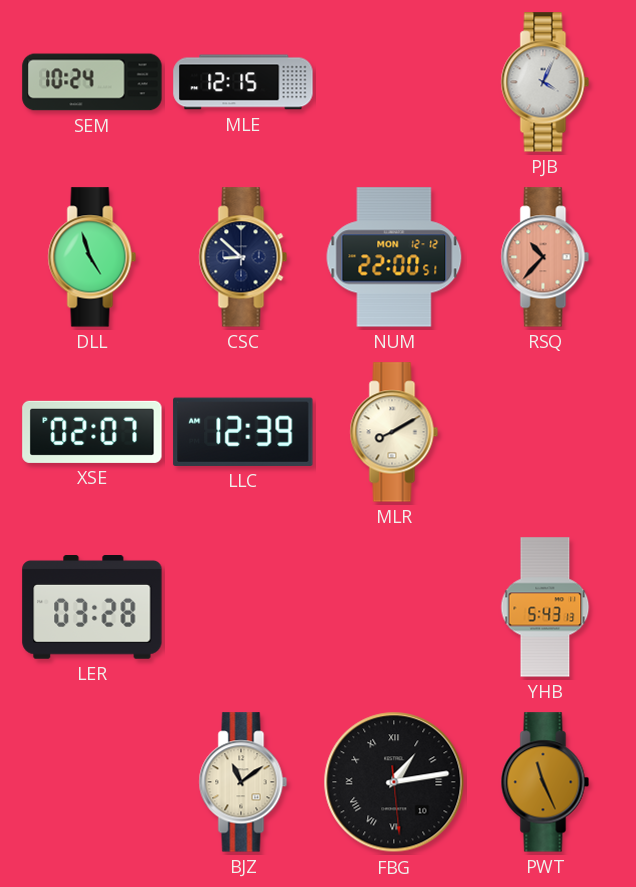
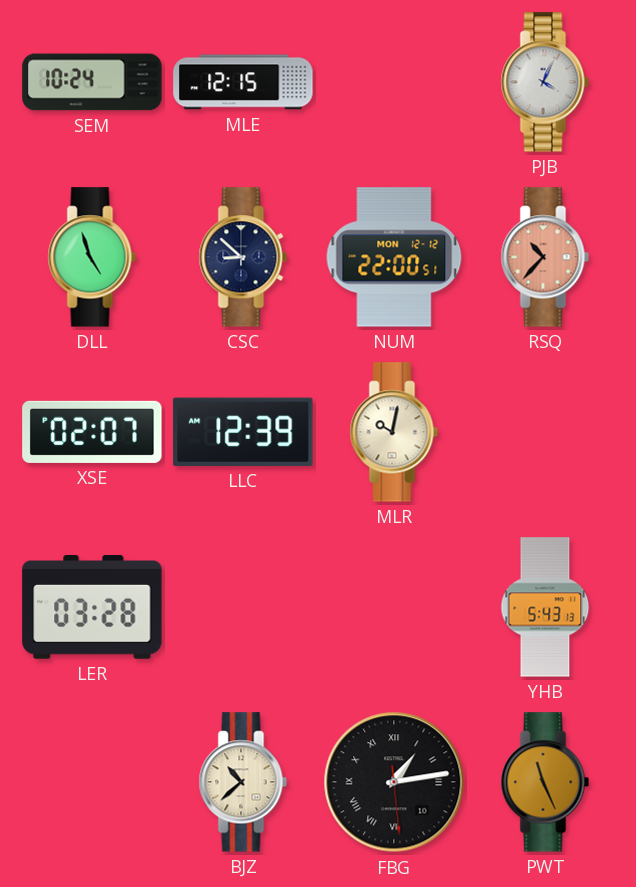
MLR: 8:10 -> 10:02
BJZ: 11:09 -> 10:38
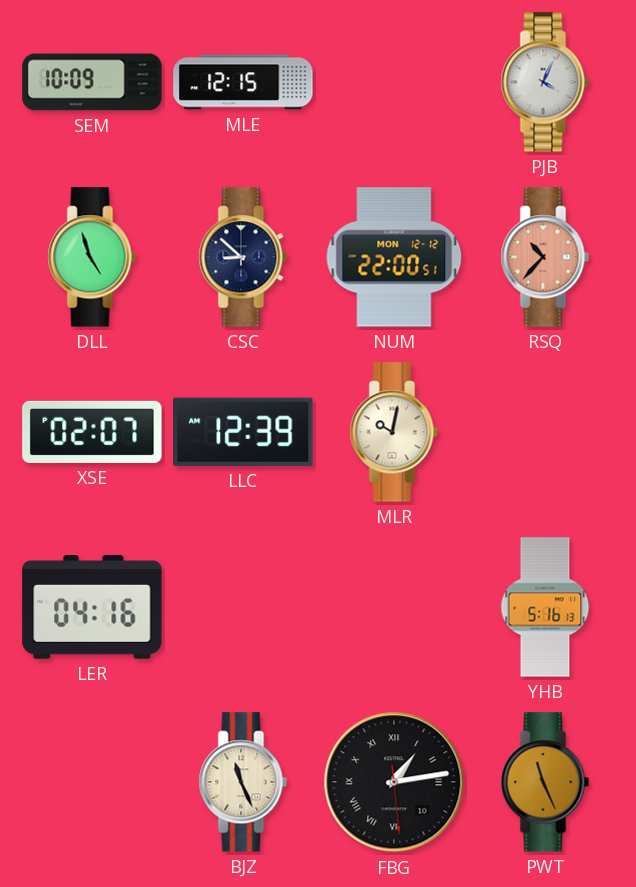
SEM: 10:24 -> 10:09
LER: 03:28 -> 04:16
YHB: 5:43 -> 5:16
BJZ: 10:38 -> 11:26
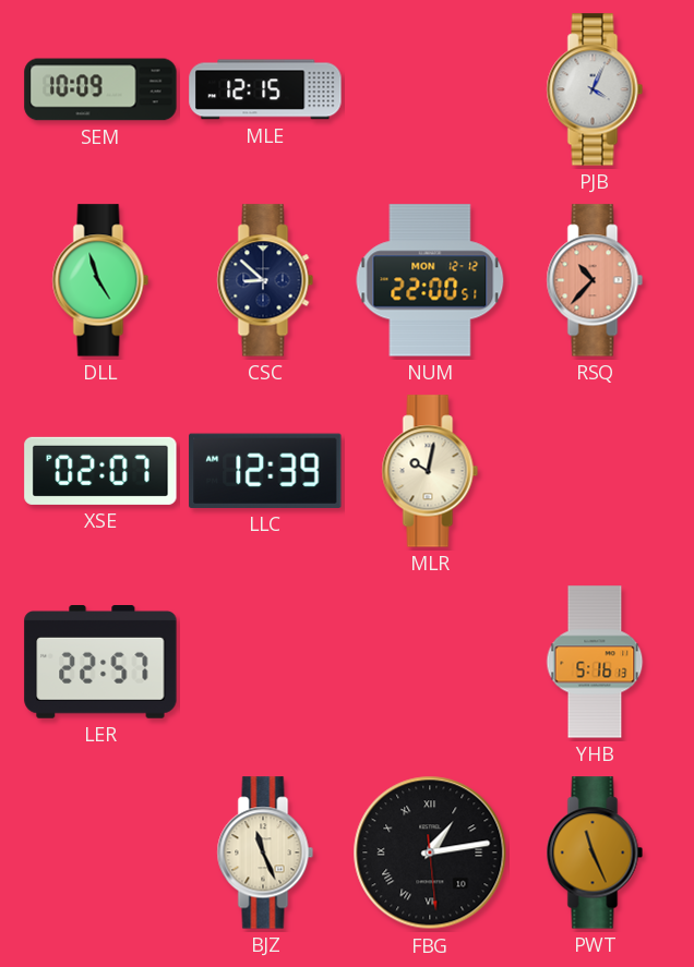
LER: 04:16 -> 22:57
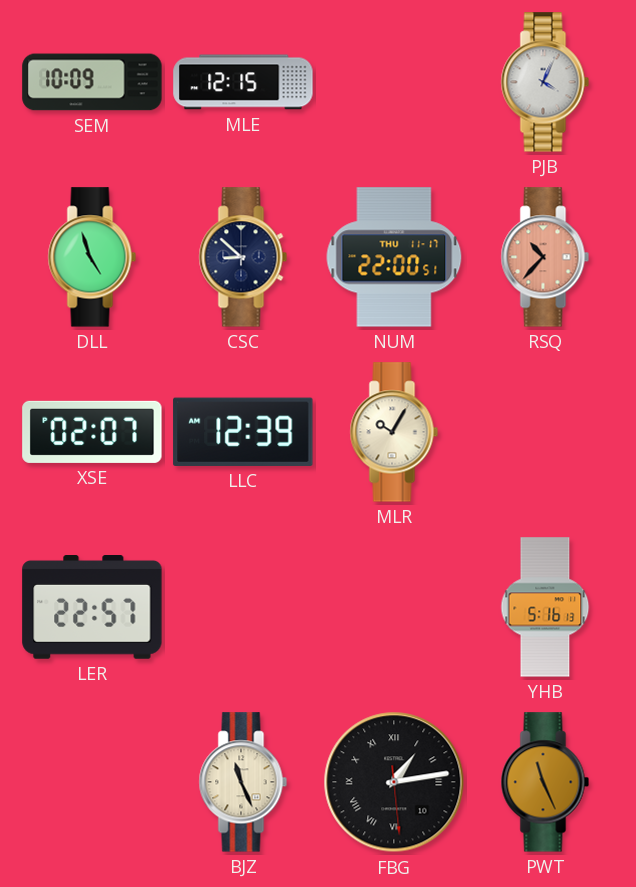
NUM date: MON 12-12 -> THU 11-17
MLR: 10:02 -> 10:05
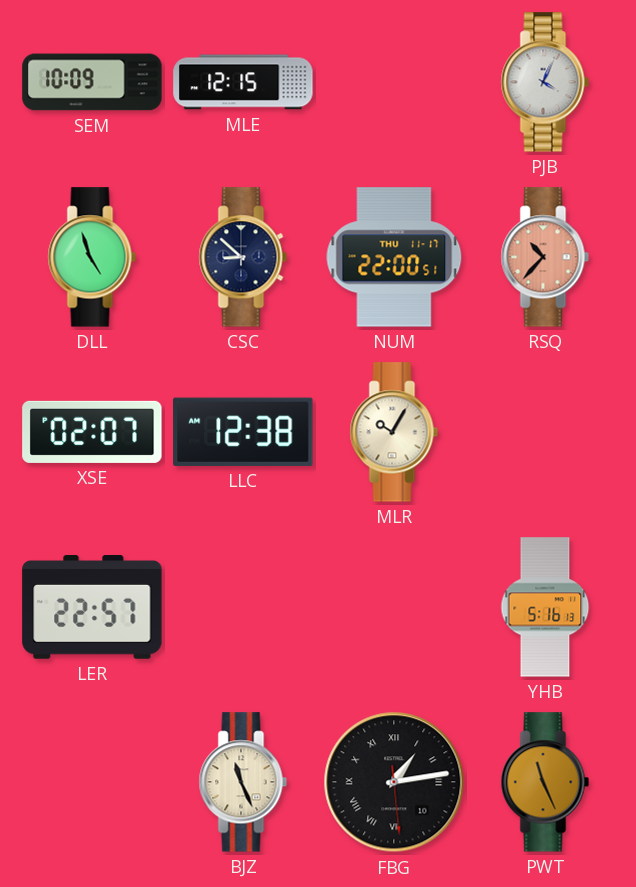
LLC: 12:39 -> 12:38
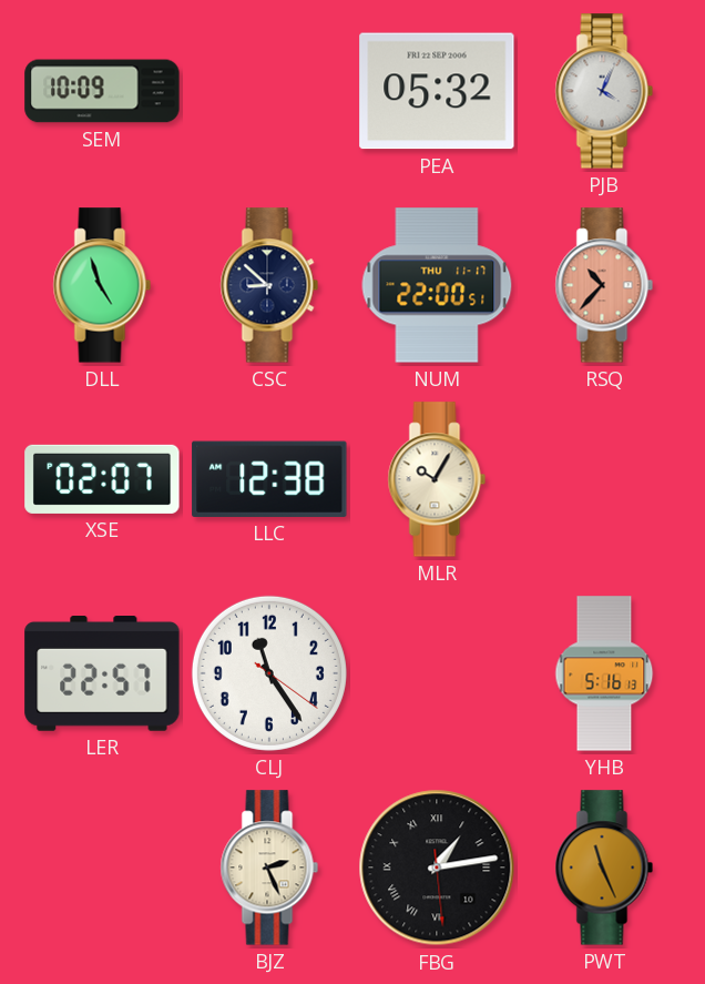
MLE: 12:15 -> none
PEA: none -> 05:32
CLJ: none -> 11:24
BJZ: 11:26 -> 2:26
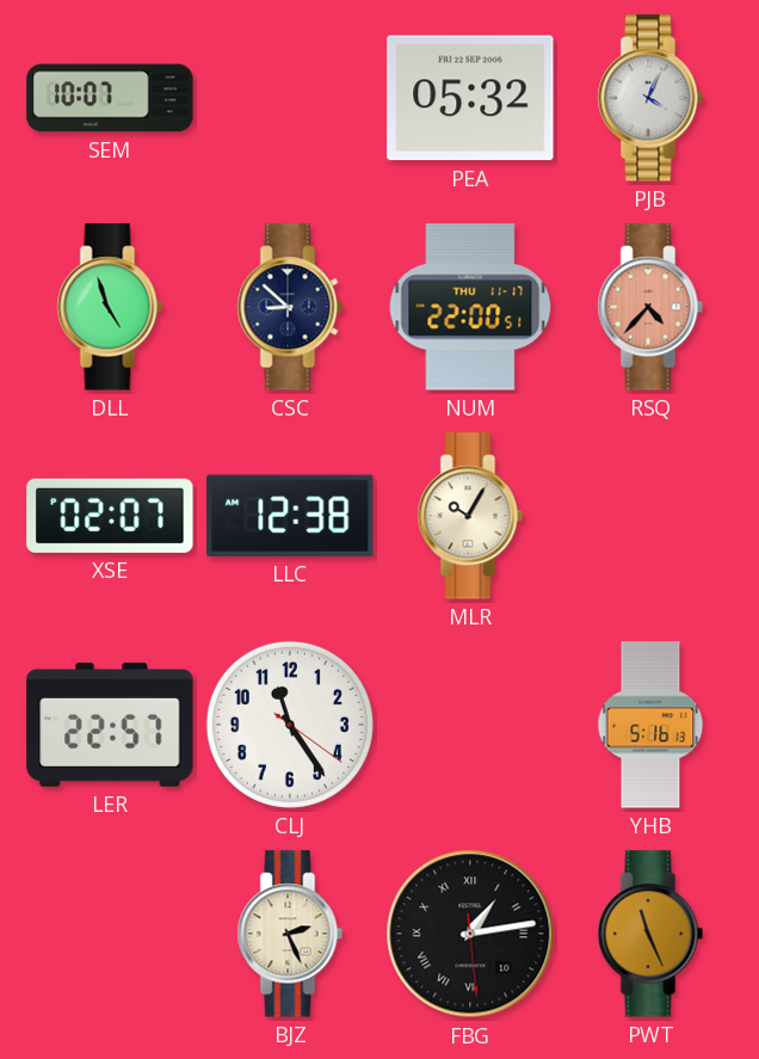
SEM: 10:09 -> 10:07
RSQ: 10:37 -> 4:37
